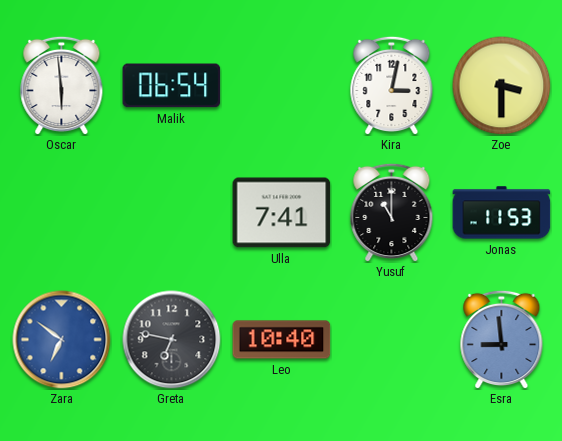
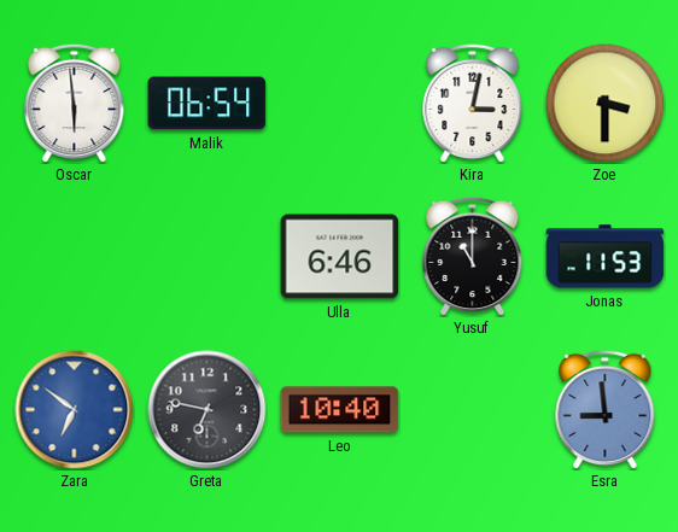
Ulla: 7:41 -> 6:46
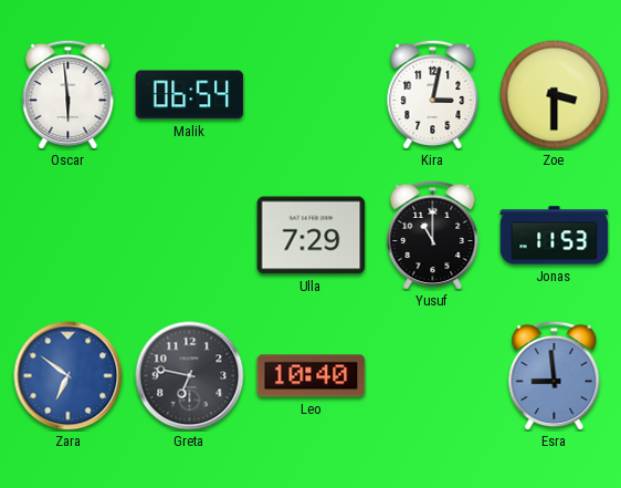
Ulla: 6:46 -> 7:29
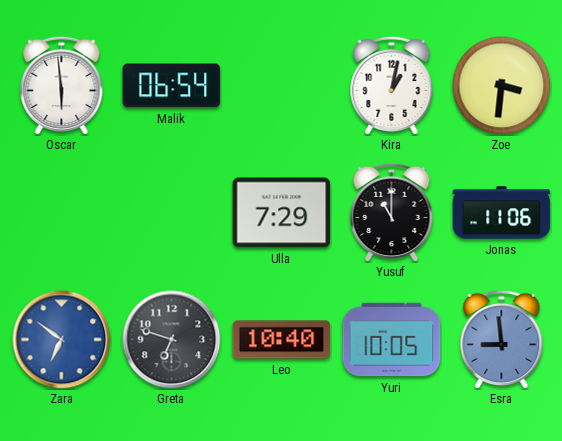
Kira: 3:02 -> 1:02
Zoe: 3:30 -> 3:31
Jonas: 11:53 -> 11:06
Greta: 6:47 -> 6:48
Yuri: none -> 10:05
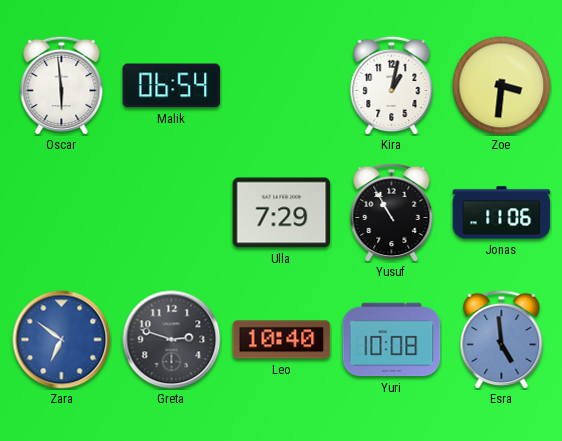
Yusuf: 11:00 -> 10:55
Greta: 6:48 -> 2:48
Yuri: 10:05 -> 10:08
Esra: 8:59 -> 4:59
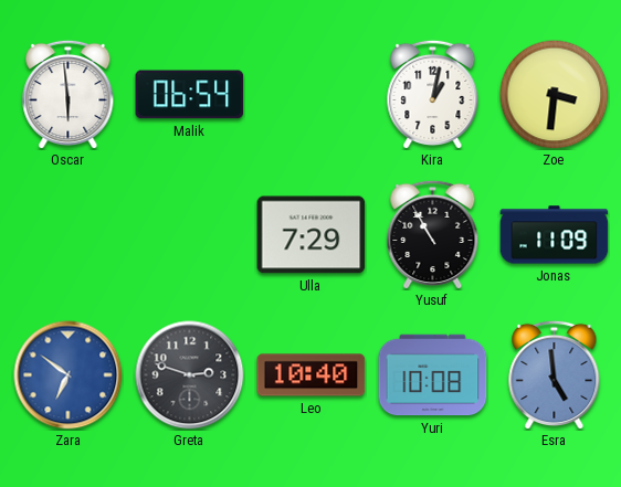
Jonas: 11:06 -> 11:09
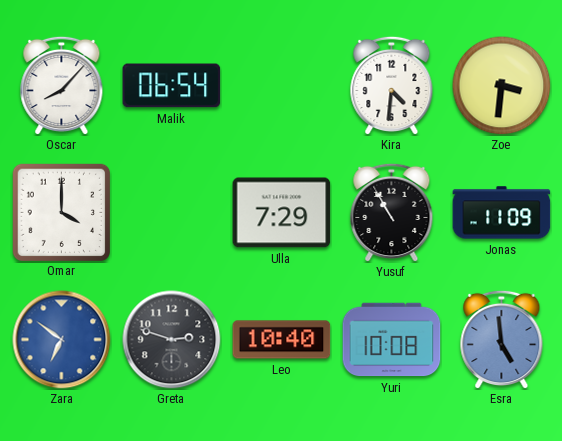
Oscar: 5:59 -> 8:07
Kira: 1:02 -> 4:31
Omar: none -> 4:00
